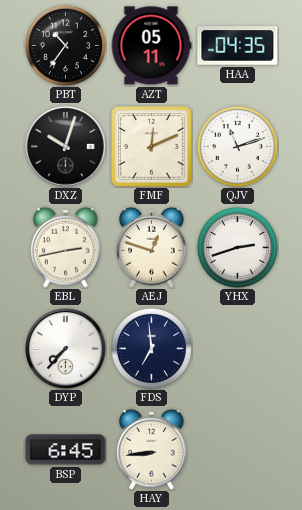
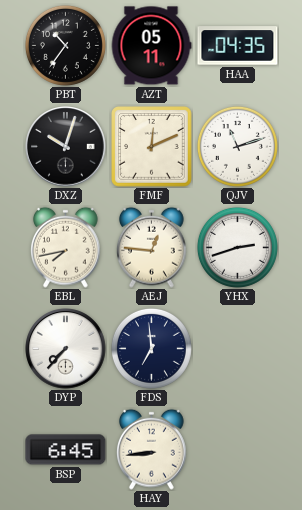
EBL: 2:43 -> 7:43
AEJ: 12:48 -> 12:46
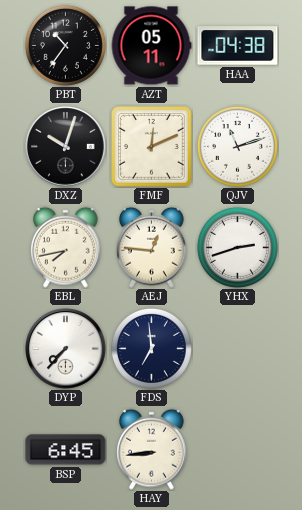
HAA: 04:35 -> 04:38
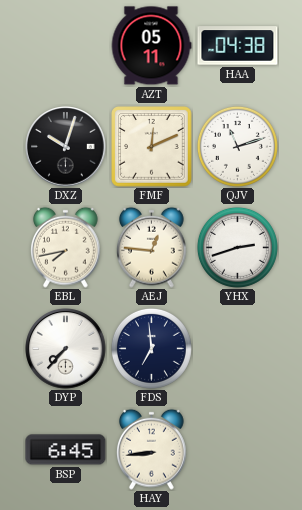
PBT: 10:36 -> none
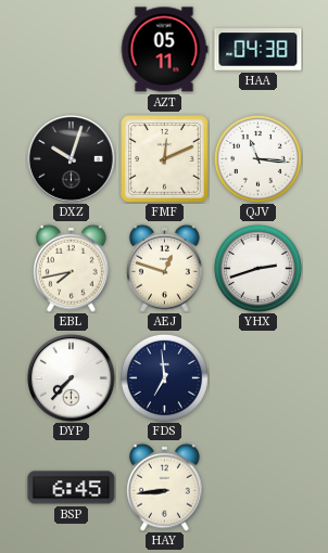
QJV: 11:12 -> 11:16
AEJ: 12:46 -> 12:48
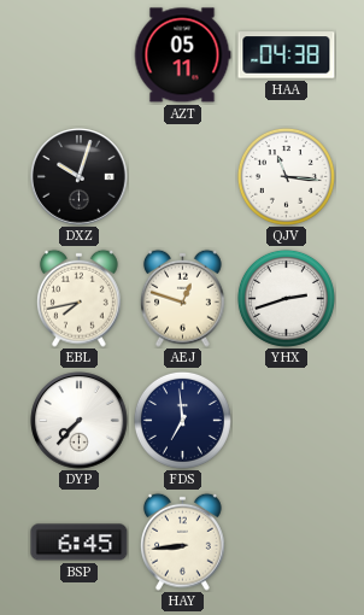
FMF: 12:11 -> none
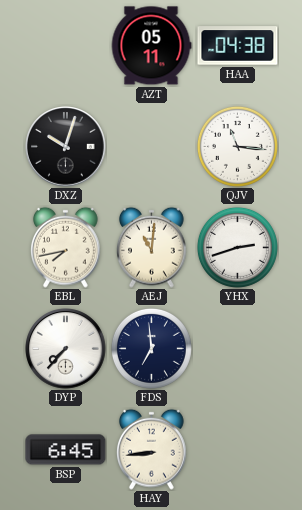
AEJ: 12:48 -> 11:01
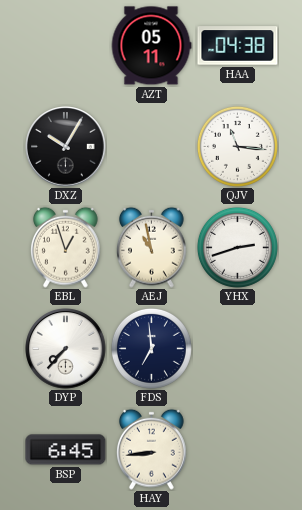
DXZ: 10:03 -> 10:05
EBL: 7:43 -> 12:57
AEJ: 11:01 -> 10:58
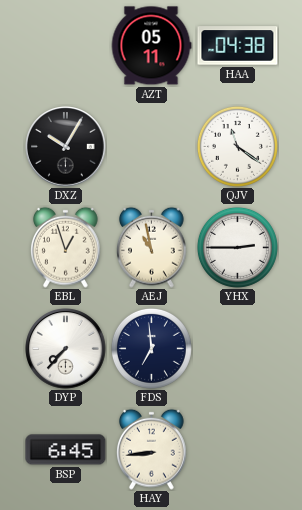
QJV: 11:16 -> 11:21
YHX: 2:42 -> 2:45
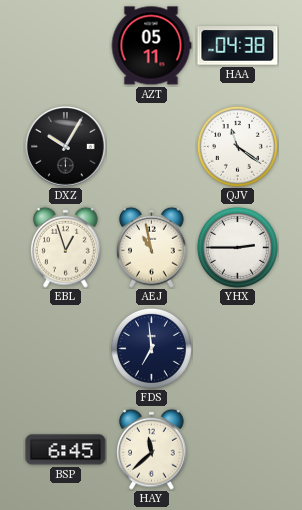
DYP: 7:37 -> none
HAY: 8:44 -> 11:38
